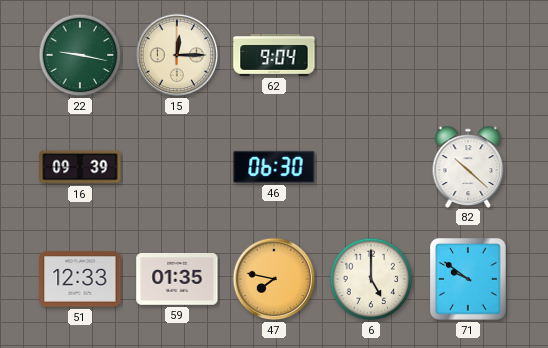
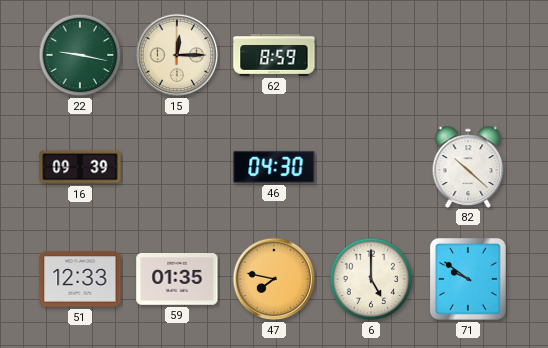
62: 9:04 -> 8:59
46: 06:30 -> 04:30
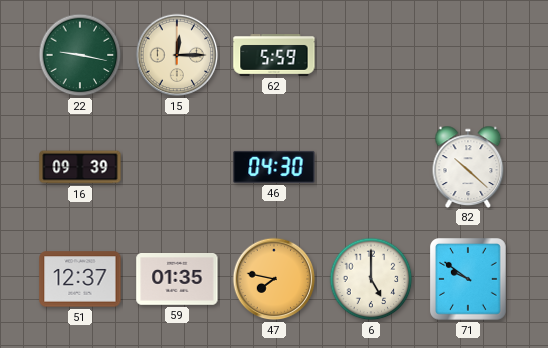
62: 8:59 -> 5:59
51: 12:33 -> 12:37
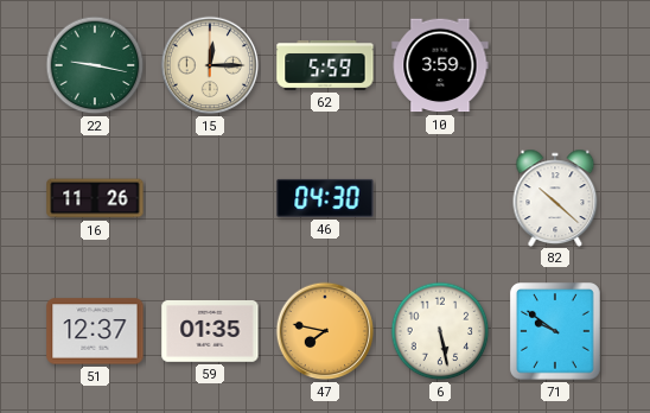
10: none -> 3:59
16: 09:39 -> 11:26
6: 5:00 -> 5:28
